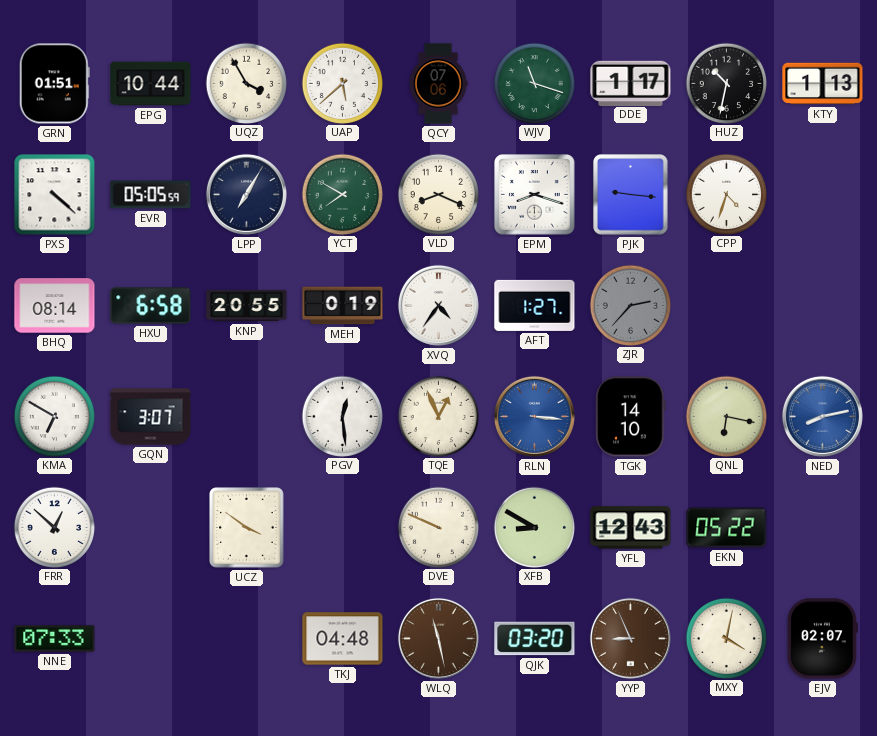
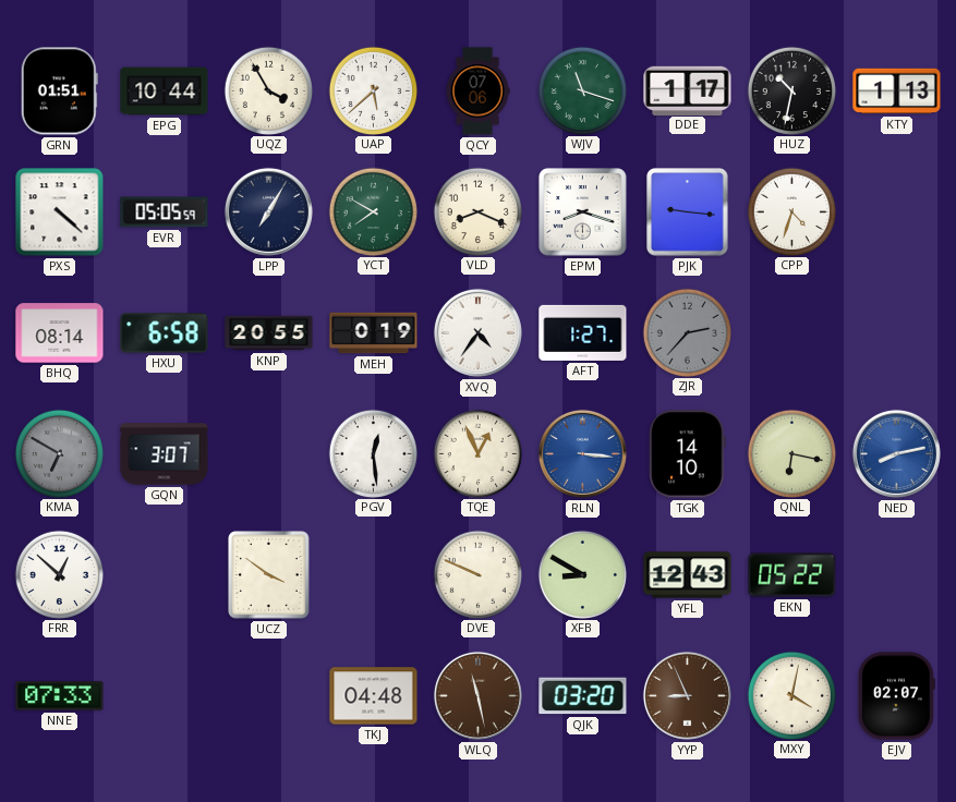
KMA dial: white -> grey
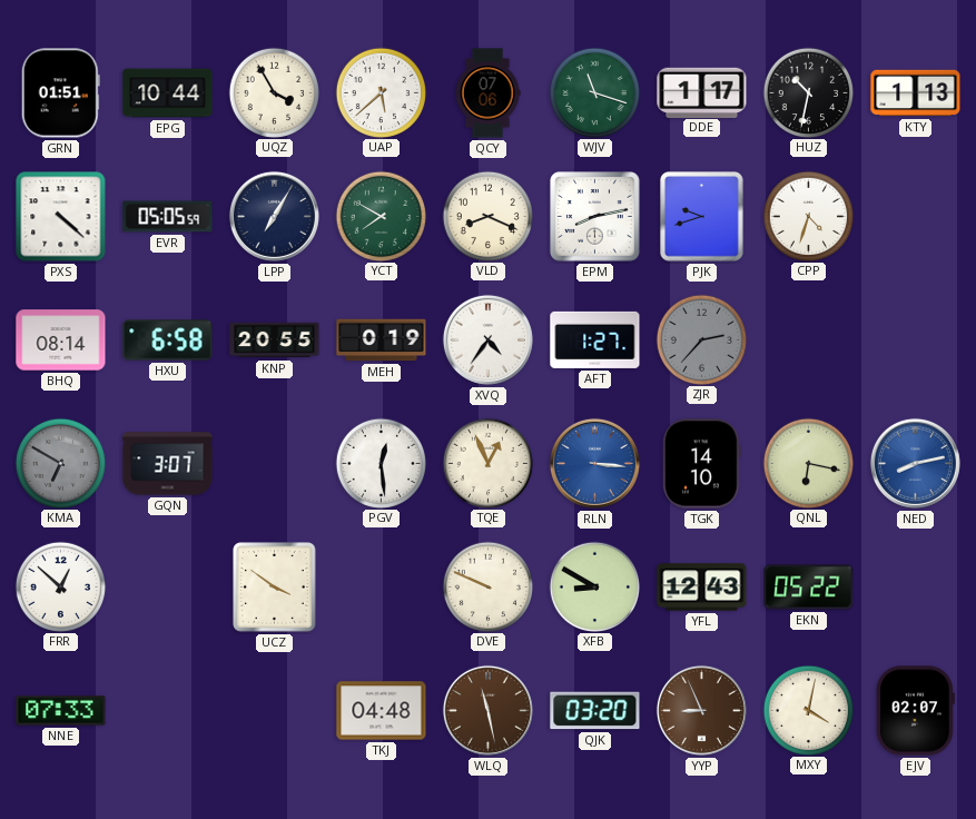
EPM: 8:18 -> 8:13
PJK: 9:16 -> 9:42
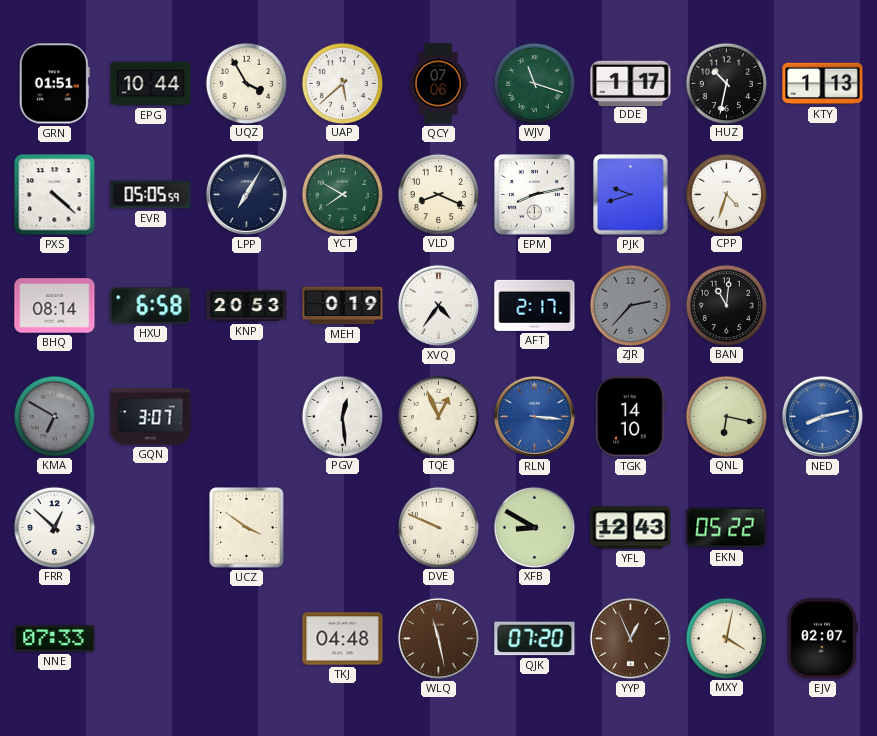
KNP: 20:55 -> 20:53
AFT: 1:27 -> 2:17
BAN: none -> 11:01
QJK: 03:20 -> 07:20
YYP: 8:56 -> 12:56
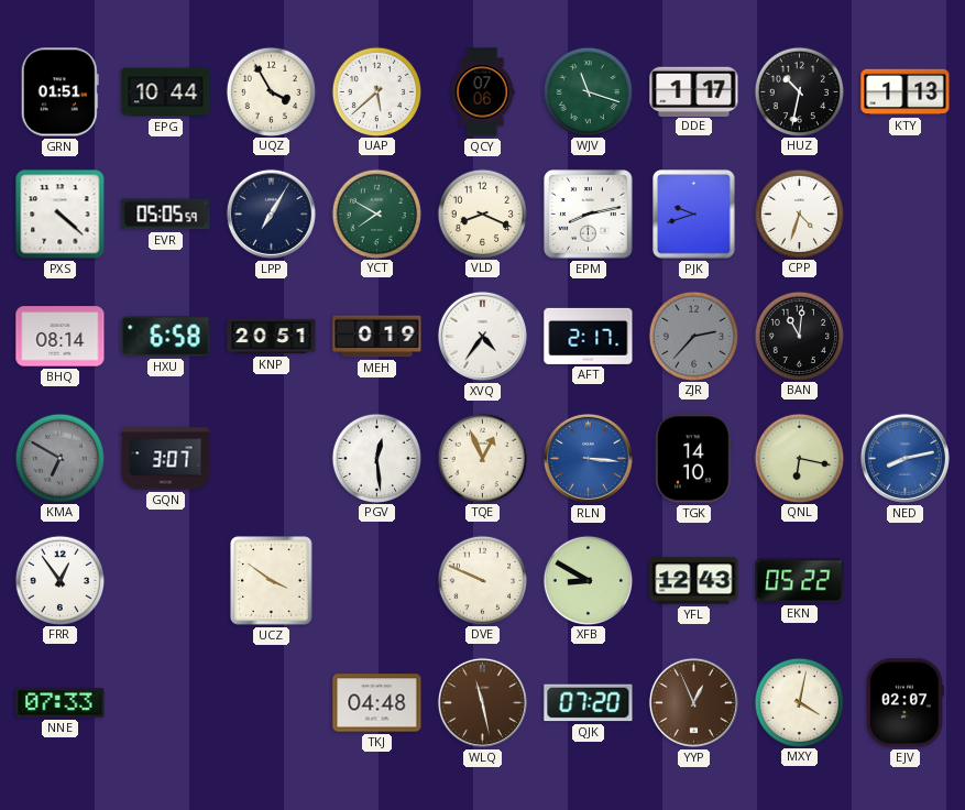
KNP: 20:53 -> 20:51
FRR: 12:52 -> 12:54
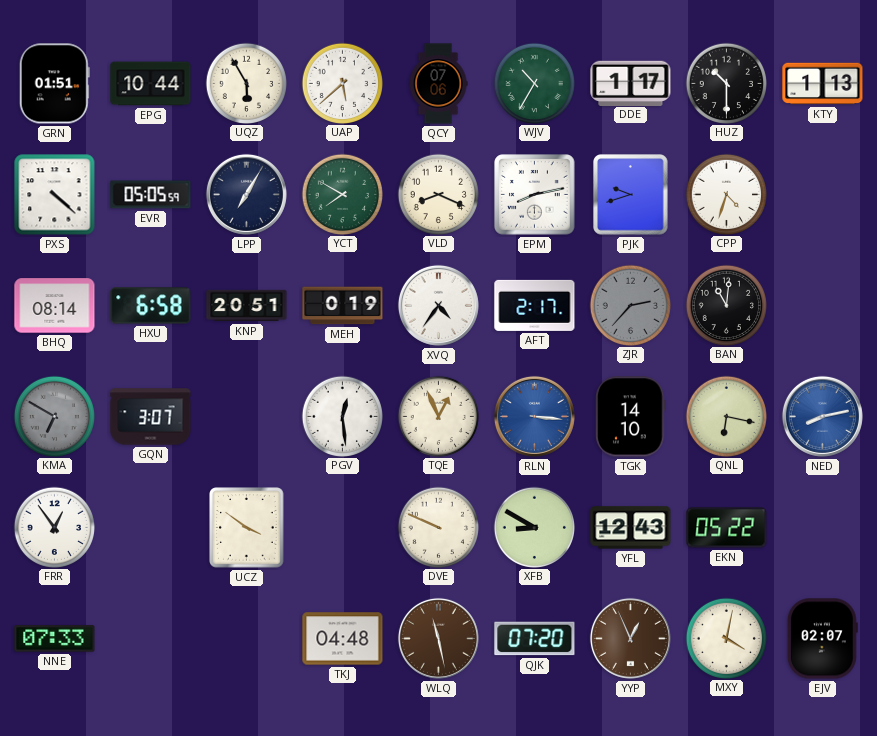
UQZ: 3:55 -> 5:55
WJV: 11:18 -> 10:35
HUZ: 10:32 -> 10:30
